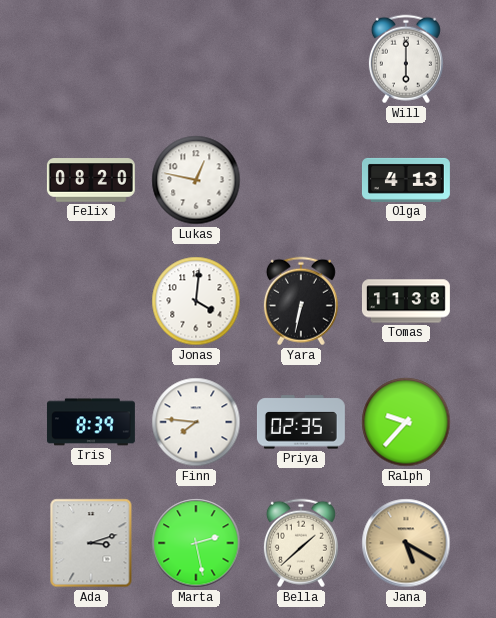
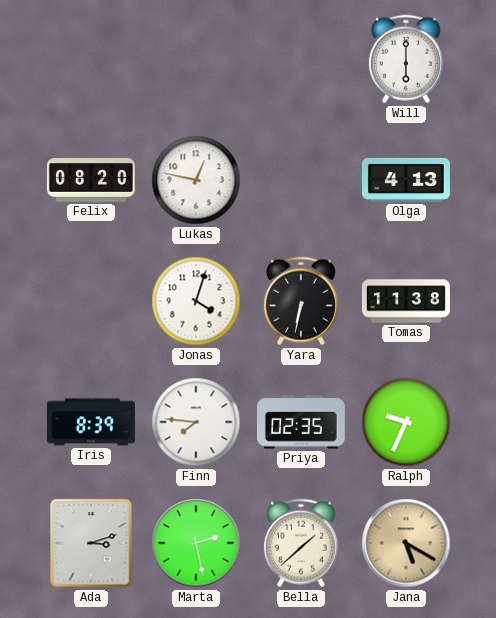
Jonas: 4:01 -> 4:03
Ralph: 9:37 -> 9:34
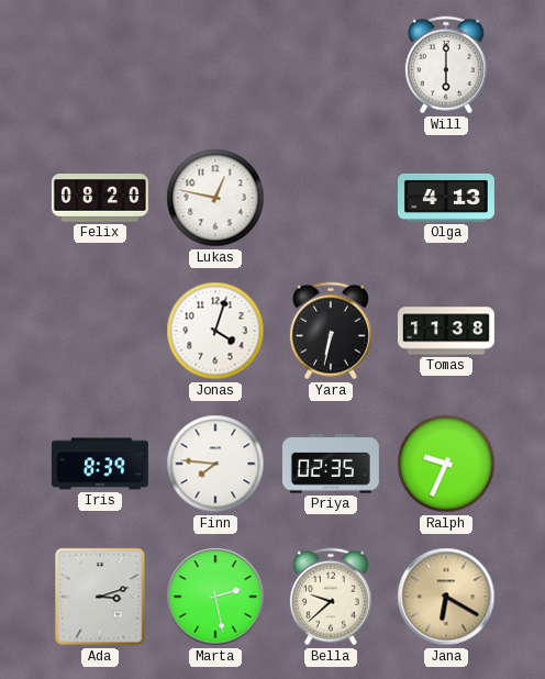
Bella: 1:38 -> 9:38
Jana: 5:20 -> 6:20
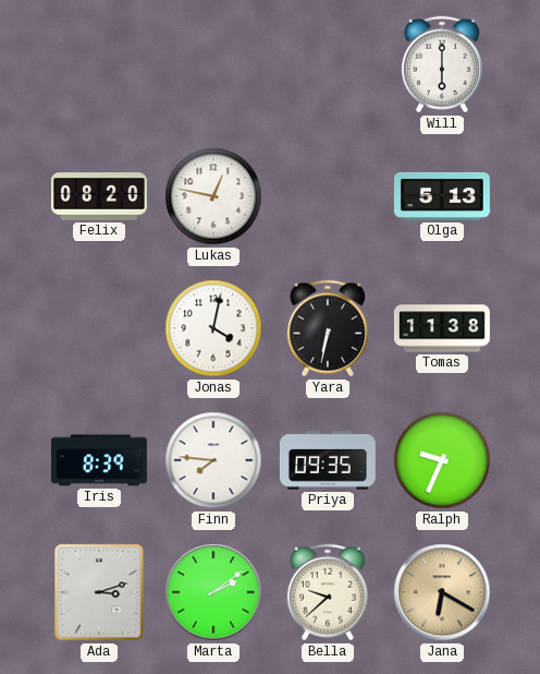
Olga: 4:13 -> 5:13
Jonas: 4:03 -> 4:02
Priya: 02:35 -> 09:35
Marta: 2:28 -> 2:09
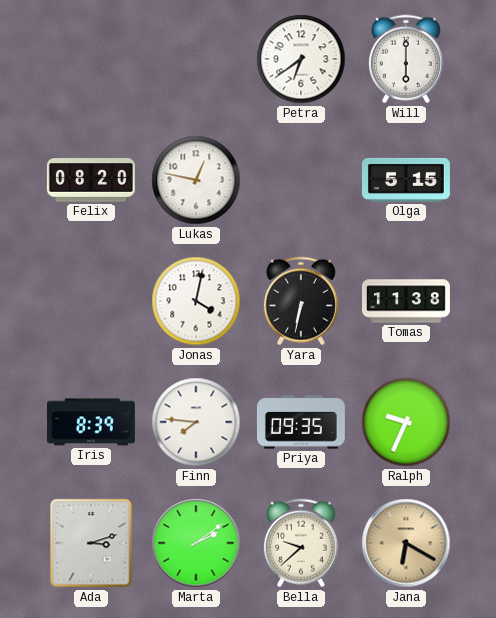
Petra: none -> 6:39
Olga: 5:13 -> 5:15
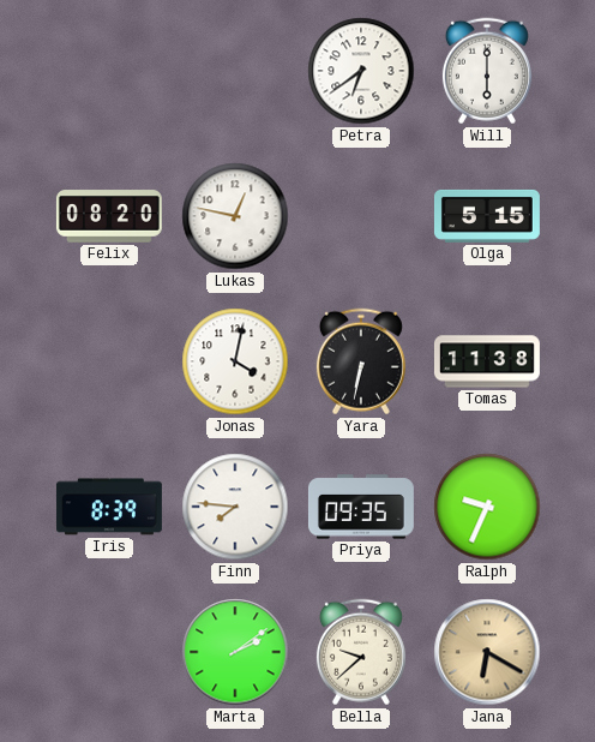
Ada: 3:12 -> none
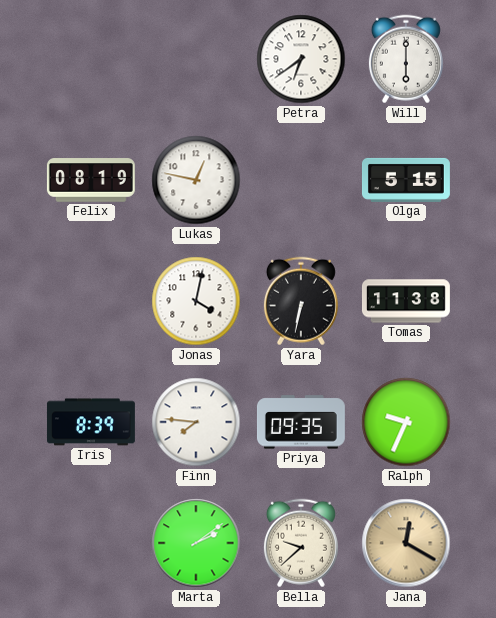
Felix: 08:20 -> 08:19
Jana: 6:20 -> 12:20
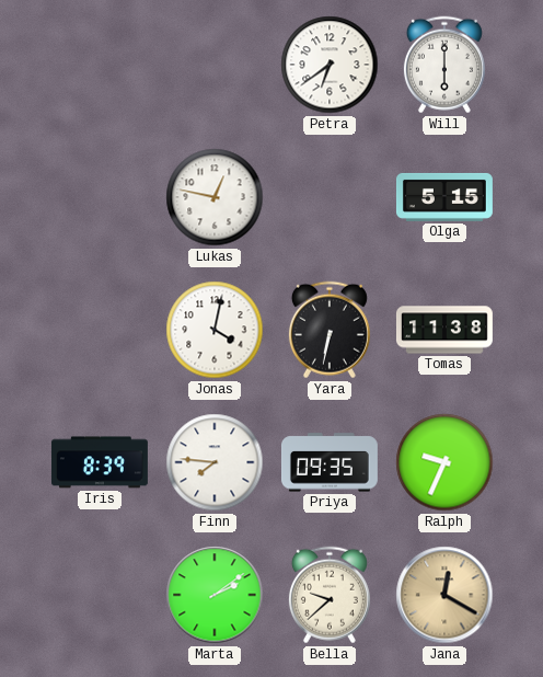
Felix: 08:19 -> none
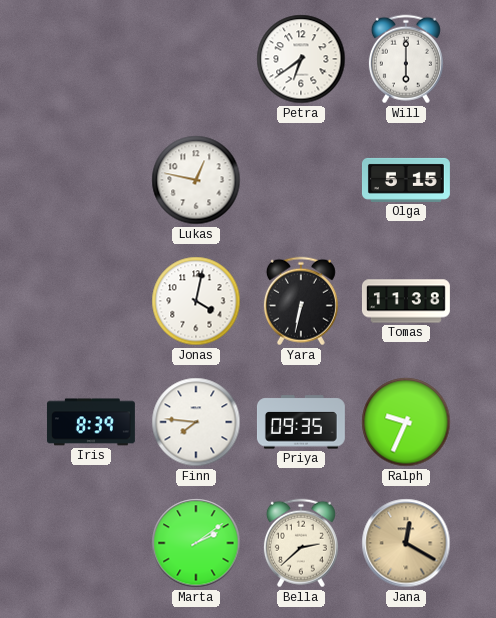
Bella: 9:38 -> 2:38
